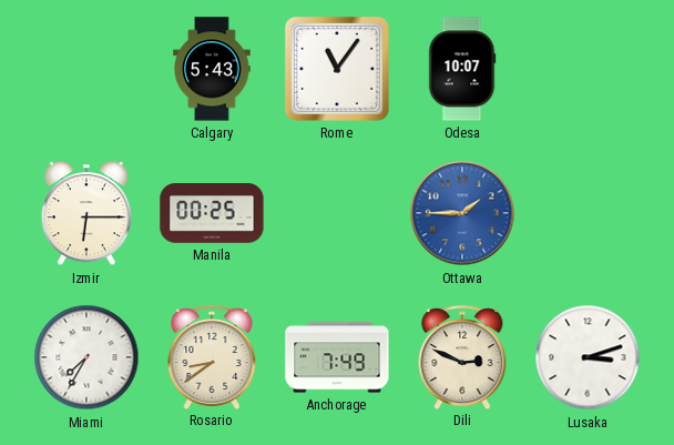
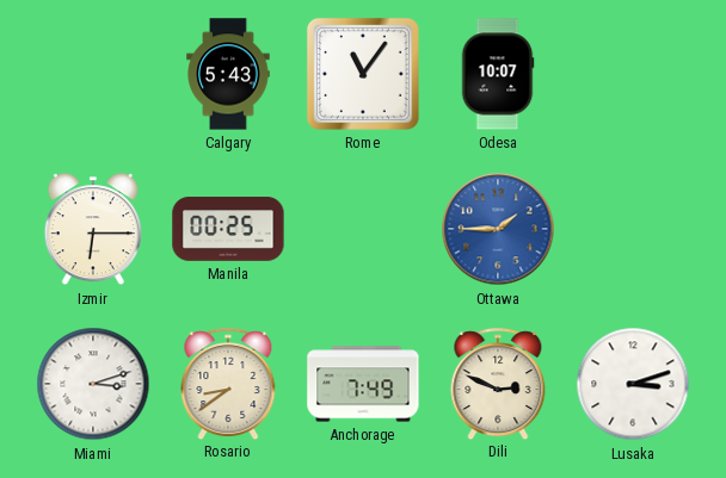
Miami: 7:35 -> 3:12
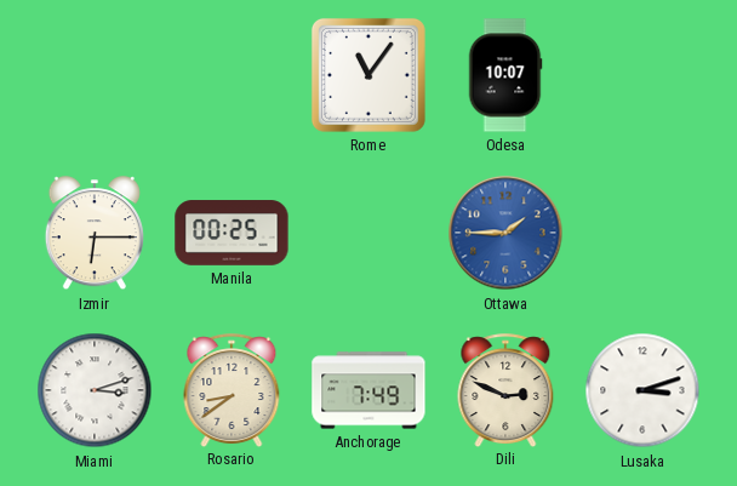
Calgary: 5:43 -> none
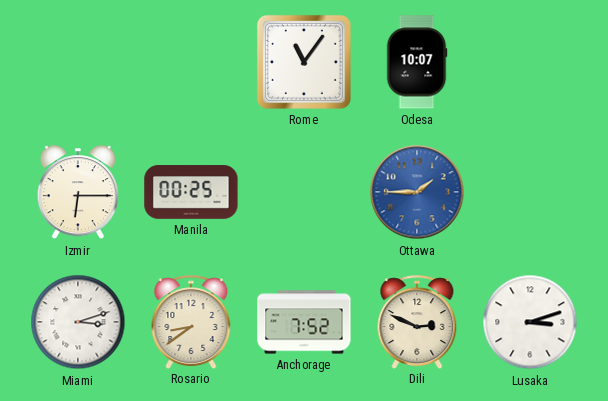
Anchorage: 7:49 -> 7:52
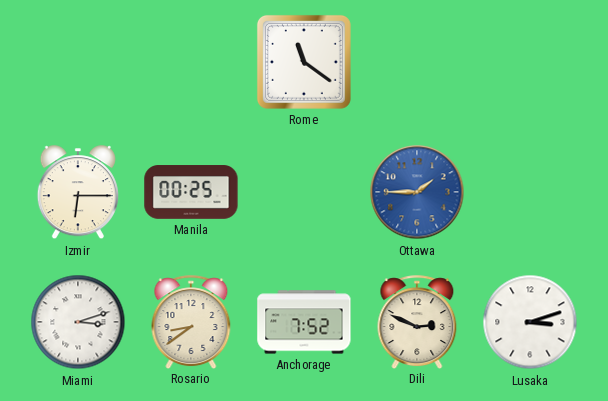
Rome: 11:06 -> 11:21
Odesa: 10:07 -> none
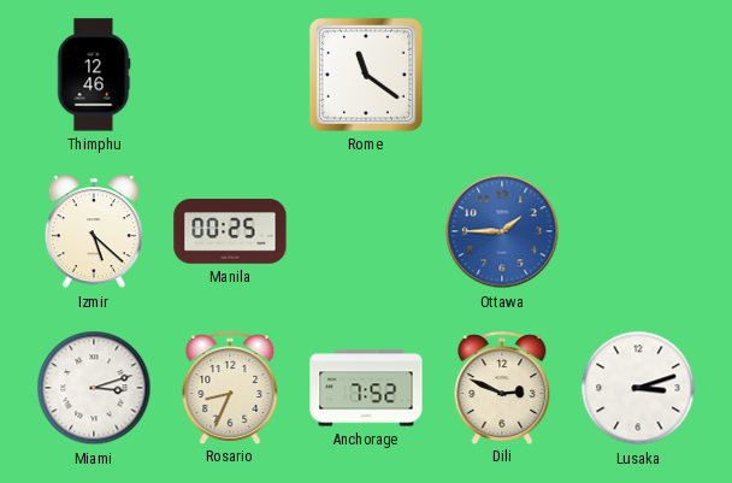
Thimphu: none -> 12:46
Izmir: 6:15 -> 5:22
Rosario: 8:39 -> 8:34
